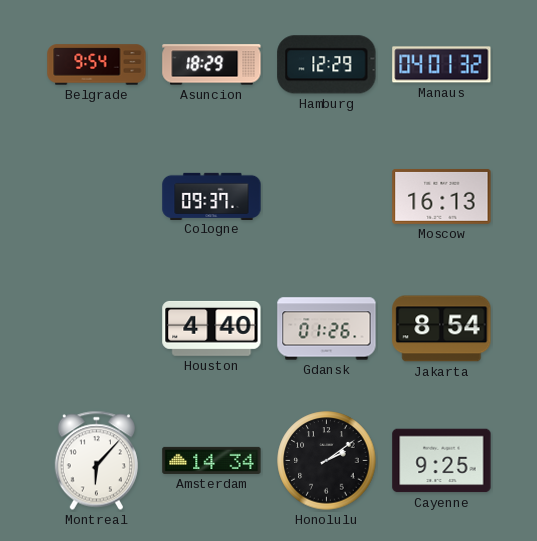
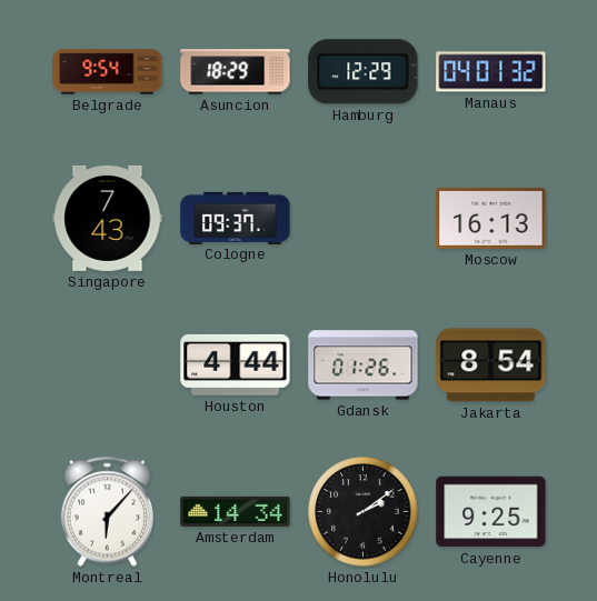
Singapore: none -> 7:43
Houston: 4:40 -> 4:44
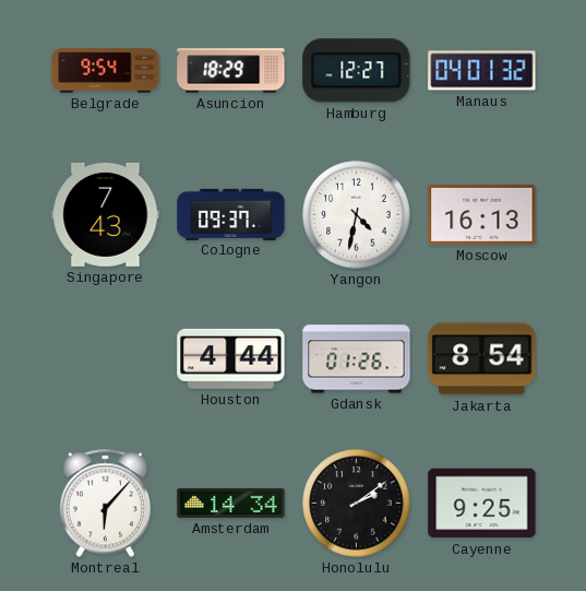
Hamburg: 12:29 -> 12:27
Yangon: none -> 4:32
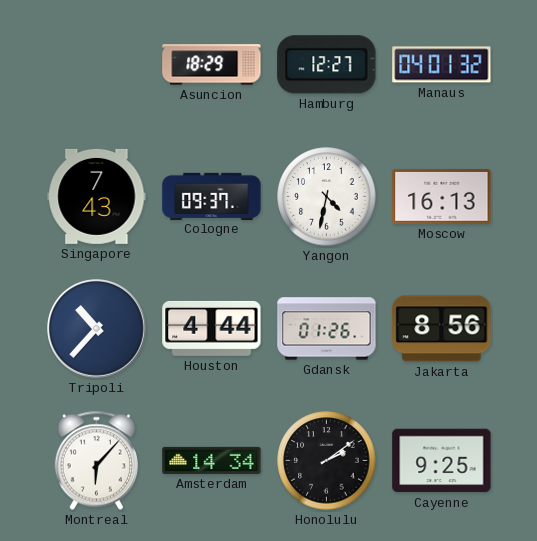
Belgrade: 9:54 -> none
Tripoli: none -> 10:37
Jakarta: 8:54 -> 8:56
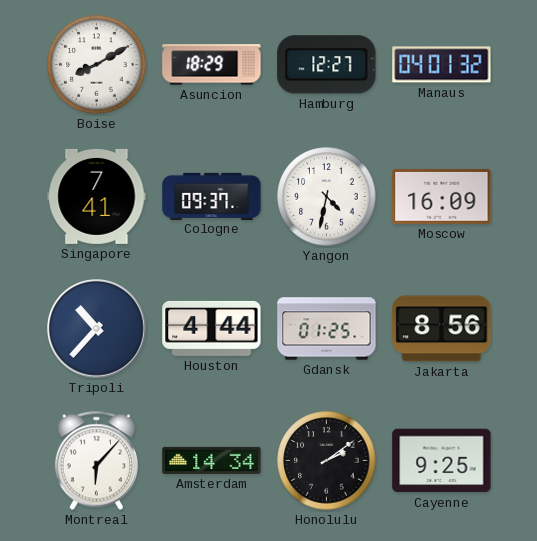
Boise: none -> 8:10
Singapore: 7:43 -> 7:41
Moscow: 16:13 -> 16:09
Gdansk: 01:26 -> 01:25
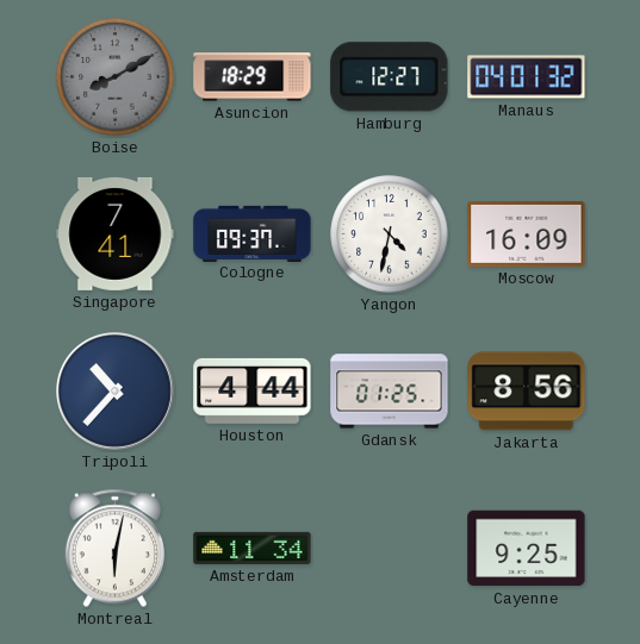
Boise dial: white -> grey
Montreal: 6:07 -> 6:02
Amsterdam: 14:34 -> 11:34
Honolulu: 2:09 -> none
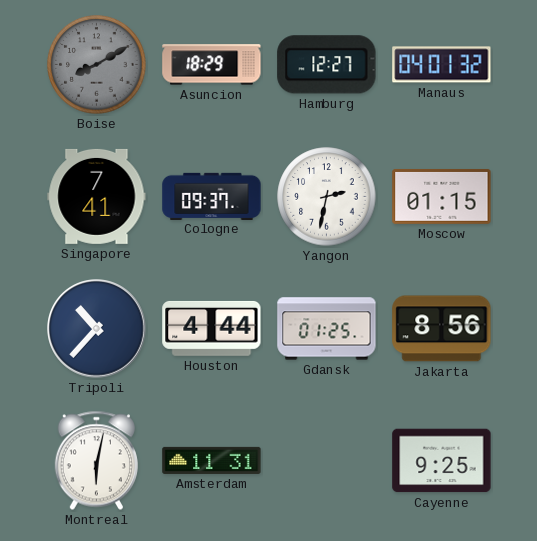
Yangon: 4:32 -> 2:32
Moscow: 16:09 -> 01:15
Amsterdam: 11:34 -> 11:31
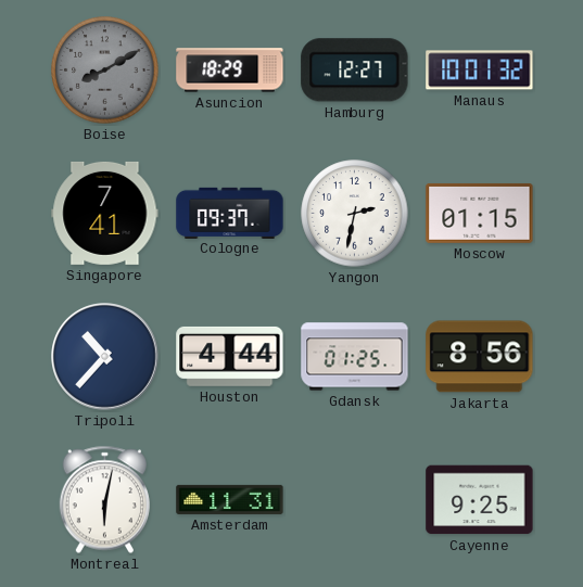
Manaus: 04:01 -> 10:01
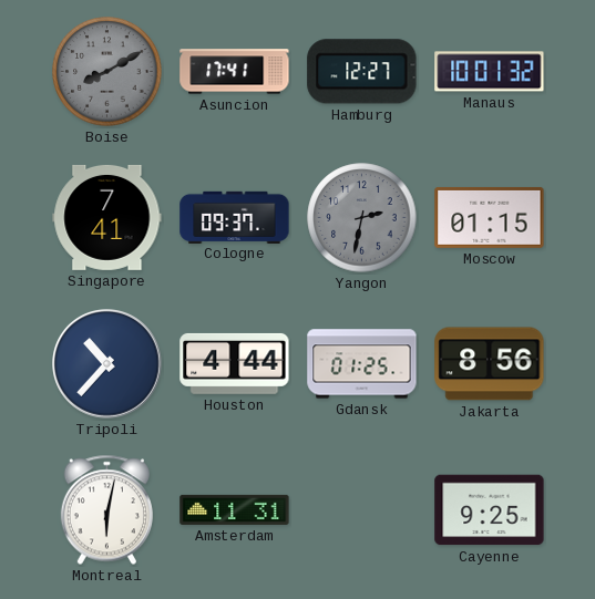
Asuncion: 18:29 -> 17:41
Yangon dial: white -> grey
